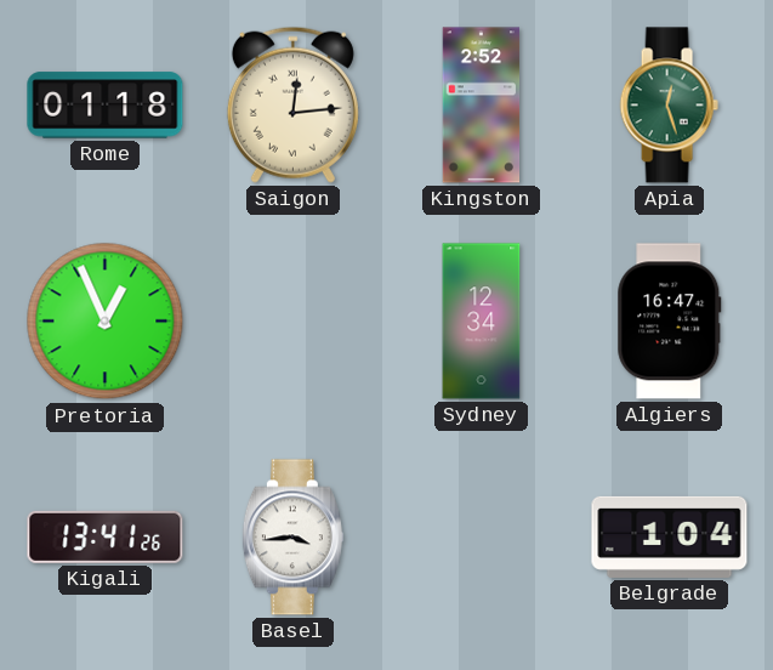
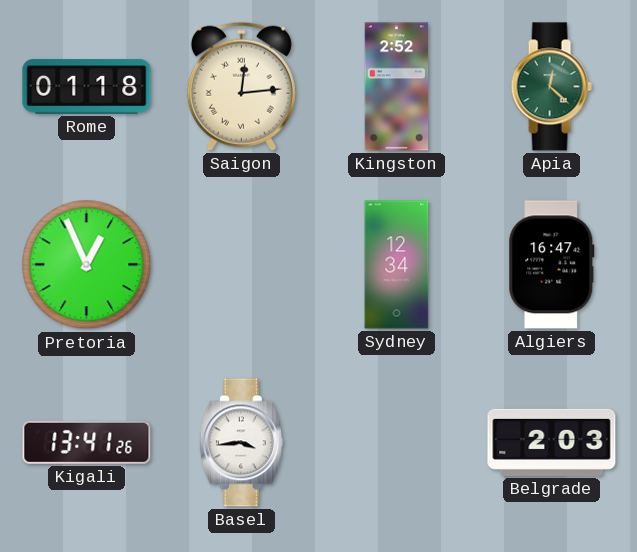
Apia: 12:27 -> 12:22
Belgrade: 1:04 -> 2:03
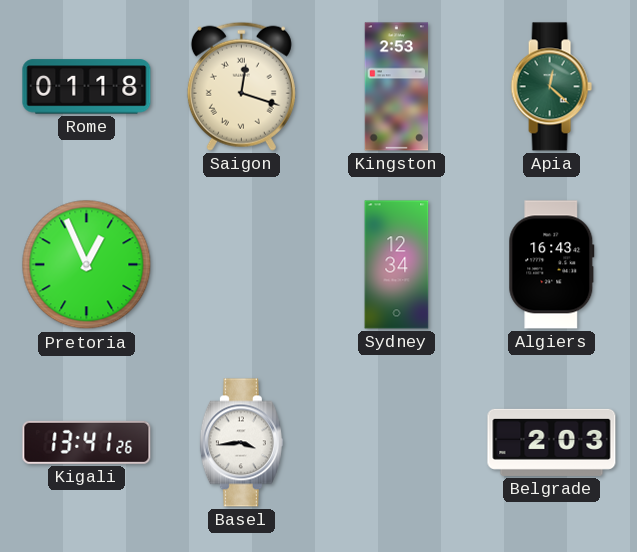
Saigon: 12:14 -> 12:18
Kingston: 2:52 -> 2:53
Algiers: 16:47 -> 16:43
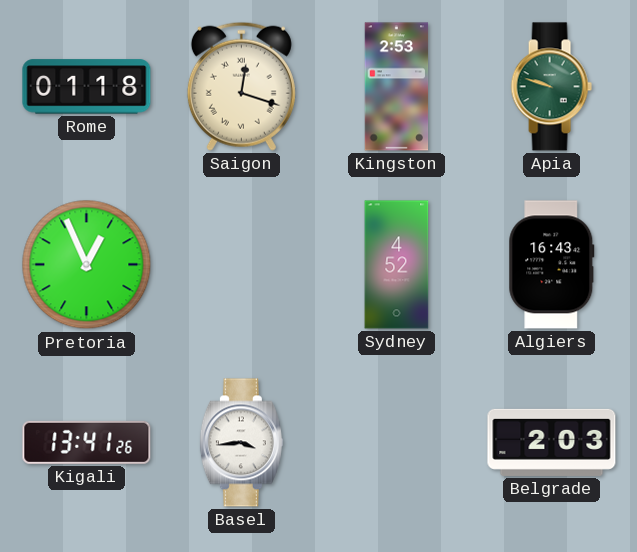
Apia: 12:22 -> 9:48
Sydney: 12:34 -> 4:52
